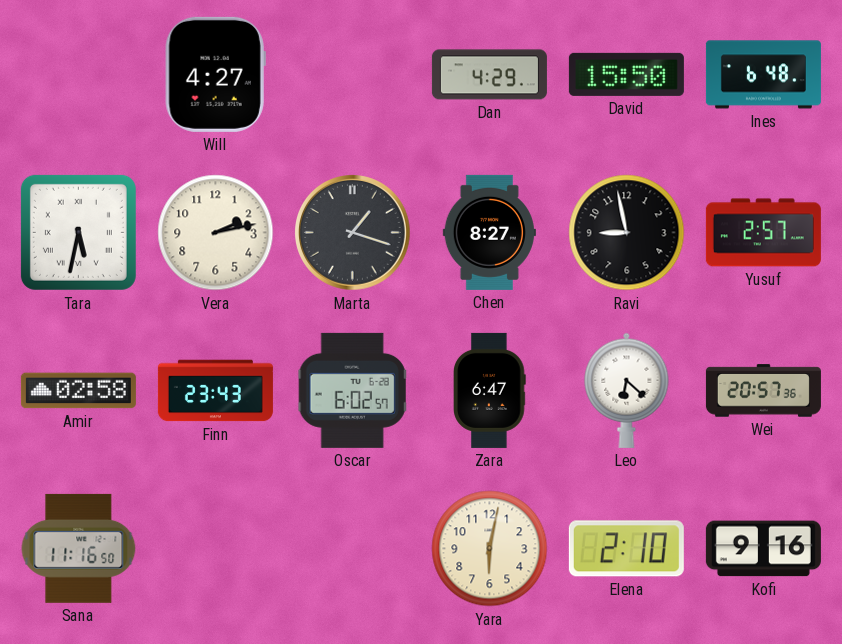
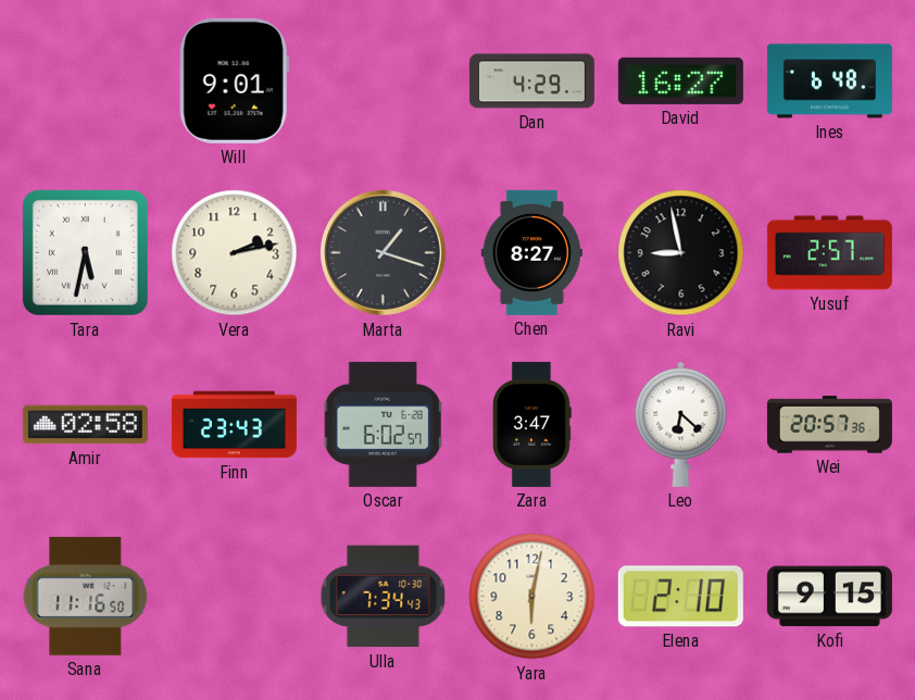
Will: 4:27 -> 9:01
David: 15:50 -> 16:27
Zara: 6:47 -> 3:47
Ulla: none -> 7:34
Kofi: 9:16 -> 9:15
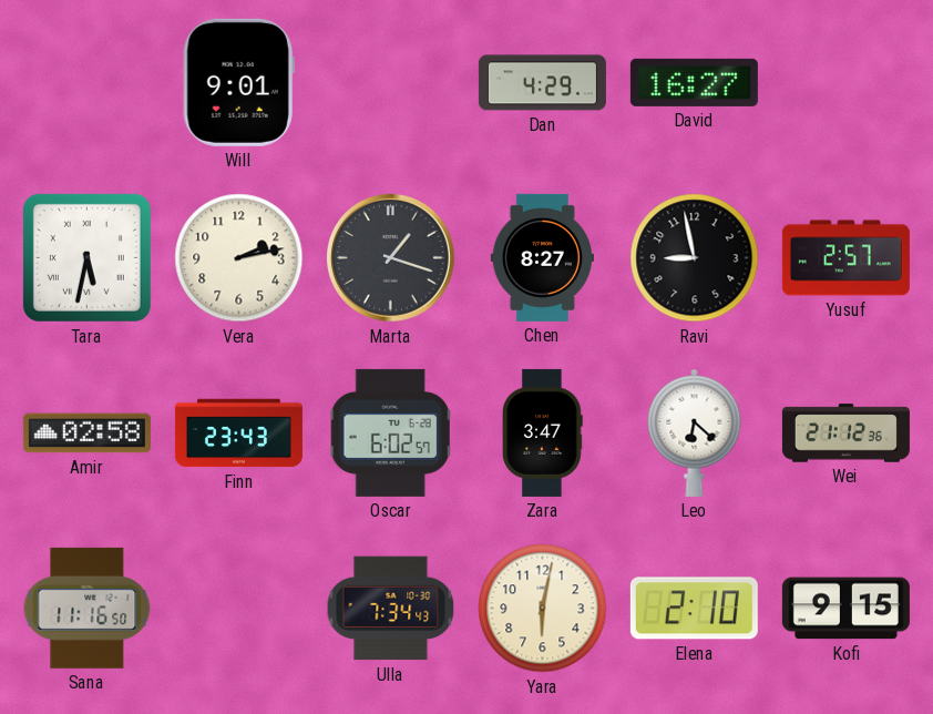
Ines: 6:48 -> none
Wei: 20:57 -> 21:12
